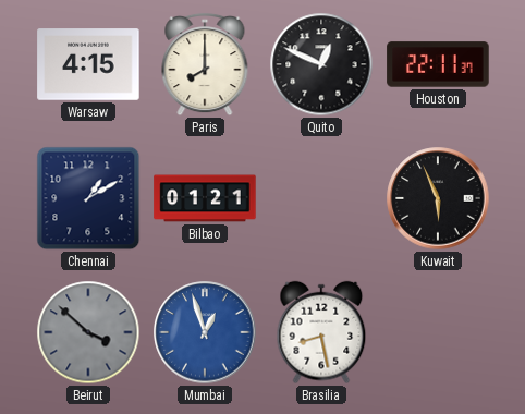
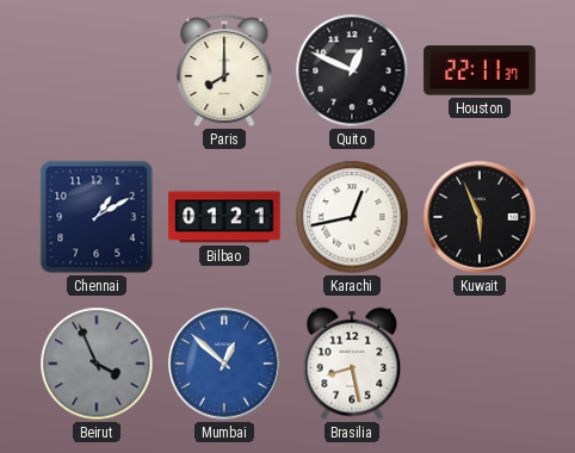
Warsaw: 4:15 -> none
Karachi: none -> 12:43
Beirut: 3:52 -> 3:56
Mumbai: 12:57 -> 12:52
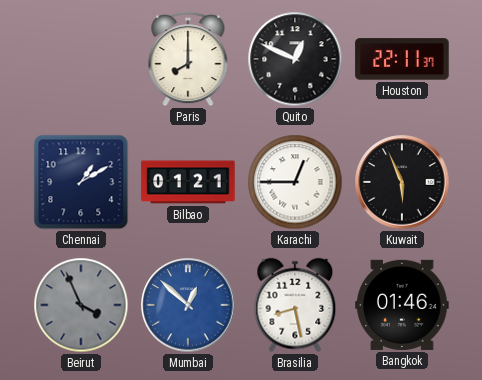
Karachi: 12:43 -> 12:45
Bangkok: none -> 01:46
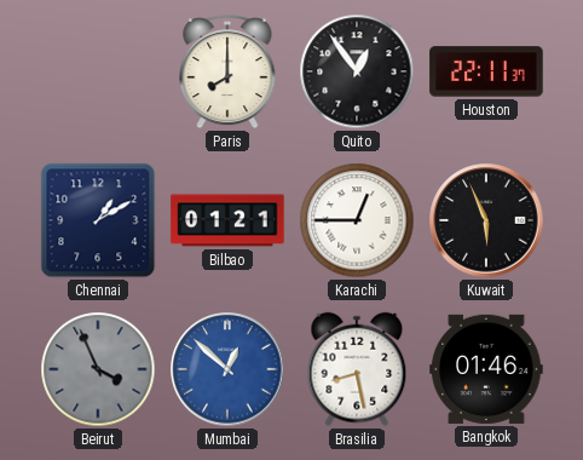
Quito: 12:49 -> 12:54
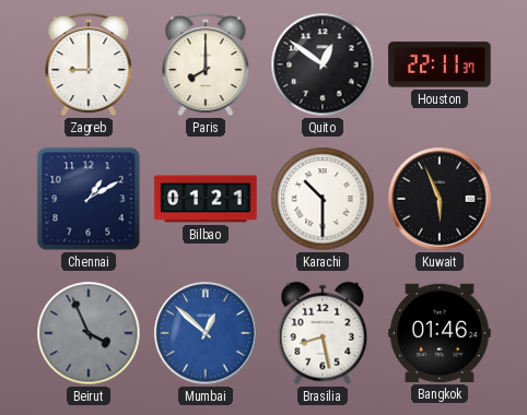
Zagreb: none -> 9:00
Quito: 12:54 -> 12:51
Karachi: 12:45 -> 10:30
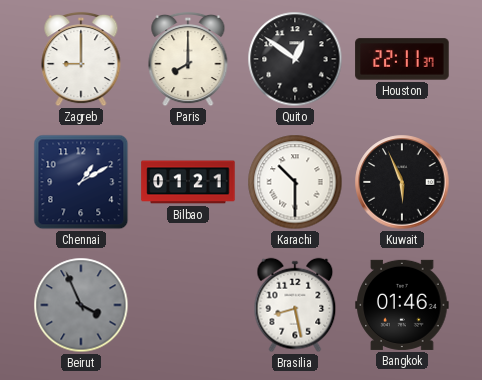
Mumbai: 12:52 -> none
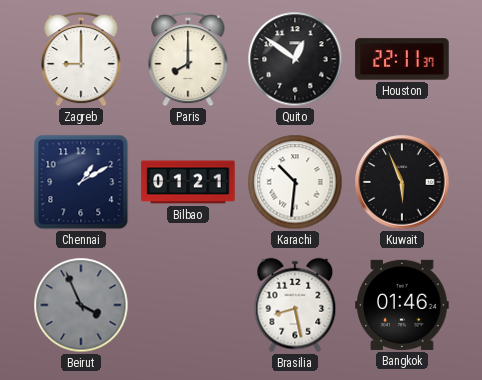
Karachi: 10:30 -> 10:31
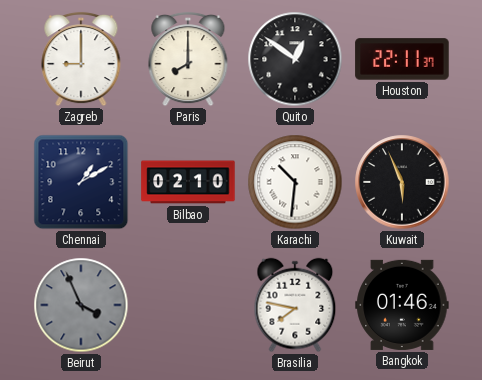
Bilbao: 01:21 -> 02:10
Brasilia: 8:28 -> 7:47
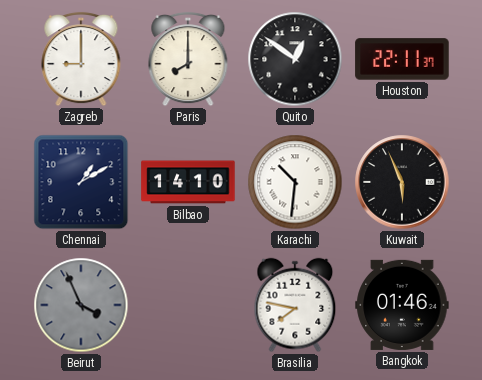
Bilbao: 02:10 -> 14:10
